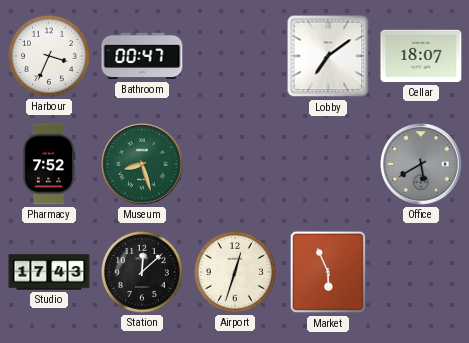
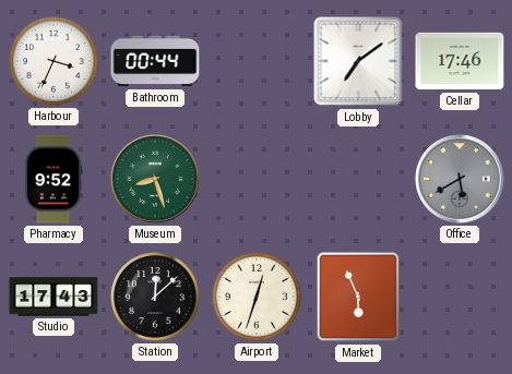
Bathroom: 00:47 -> 00:44
Cellar: 18:07 -> 17:46
Pharmacy: 7:52 -> 9:52
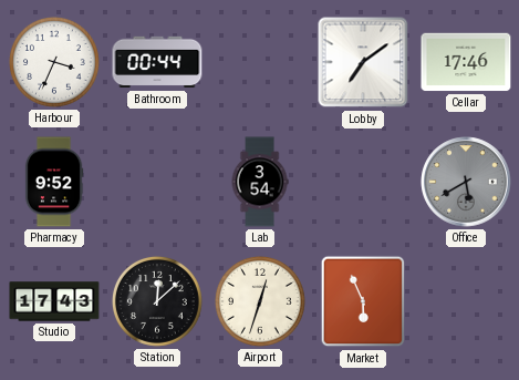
Museum: 8:27 -> none
Lab: none -> 3:54
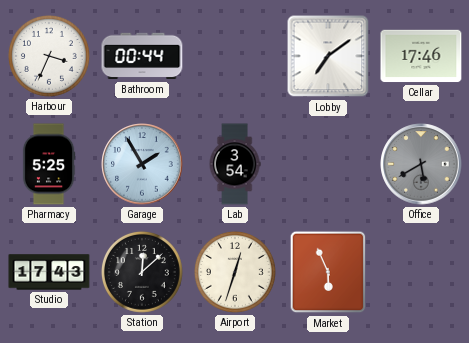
Pharmacy: 9:52 -> 5:25
Garage: none -> 1:55
